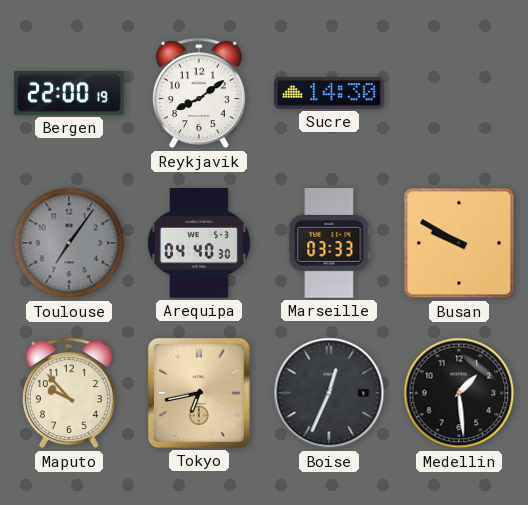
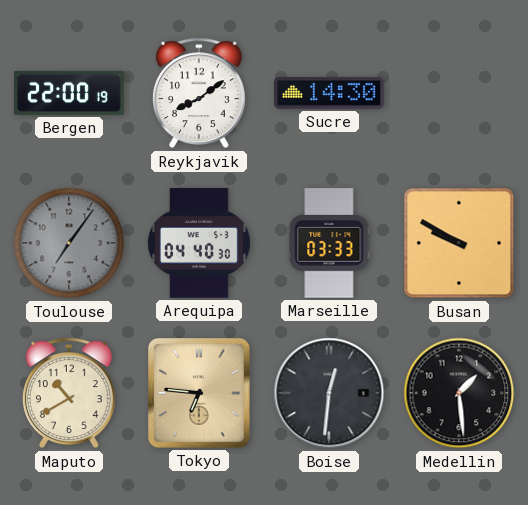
Maputo: 9:53 -> 10:40
Tokyo: 6:43 -> 6:46
Boise: 12:34 -> 12:31
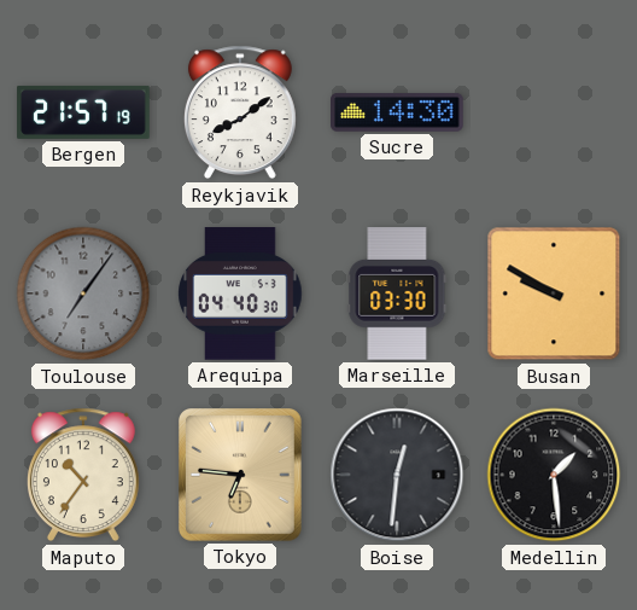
Bergen: 22:00 -> 21:57
Marseille: 03:33 -> 03:30
Maputo: 10:40 -> 10:36
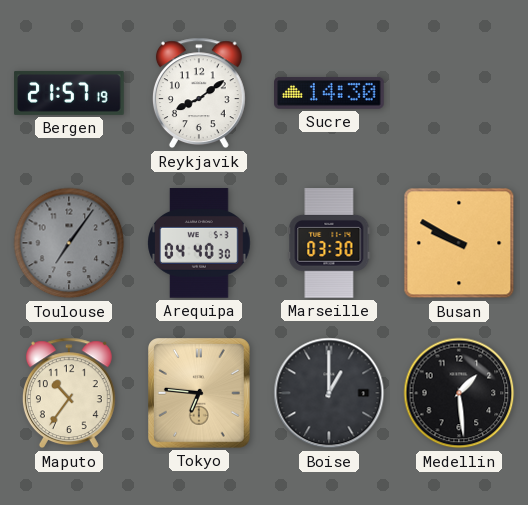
Boise: 12:31 -> 1:00
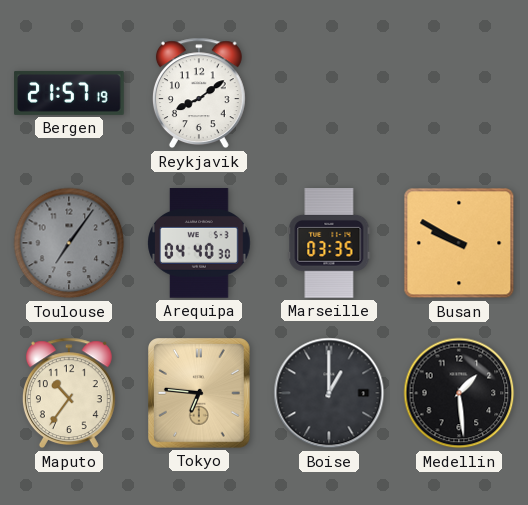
Sucre: 14:30 -> none
Marseille: 03:30 -> 03:35
